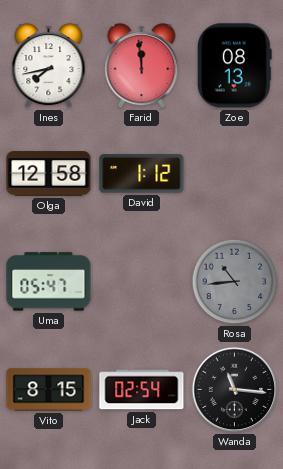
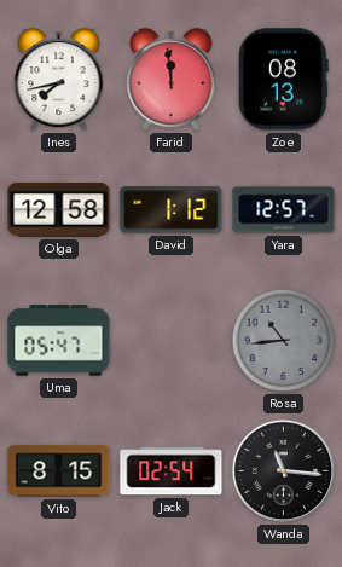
Yara: none -> 12:57
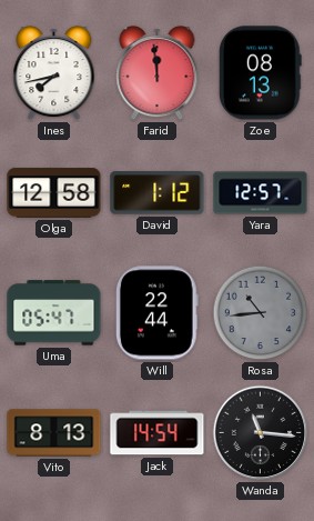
Will: none -> 22:44
Vito: 8:15 -> 8:13
Jack: 02:54 -> 14:54
